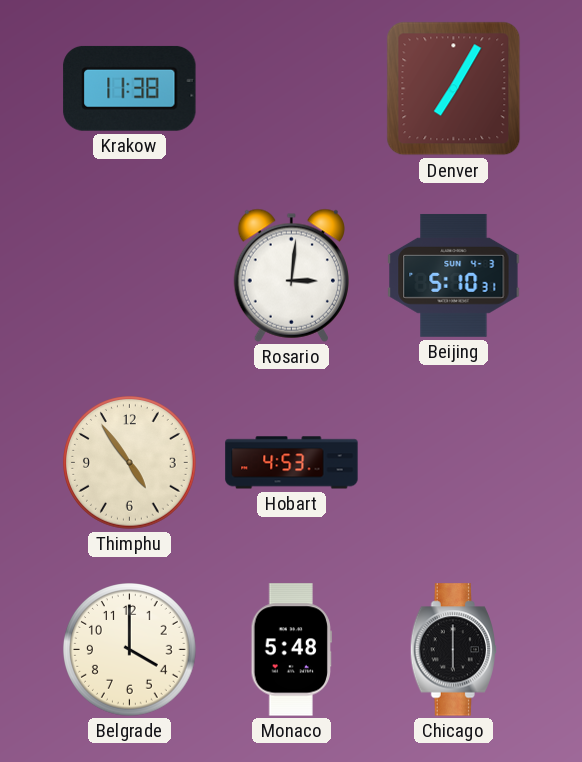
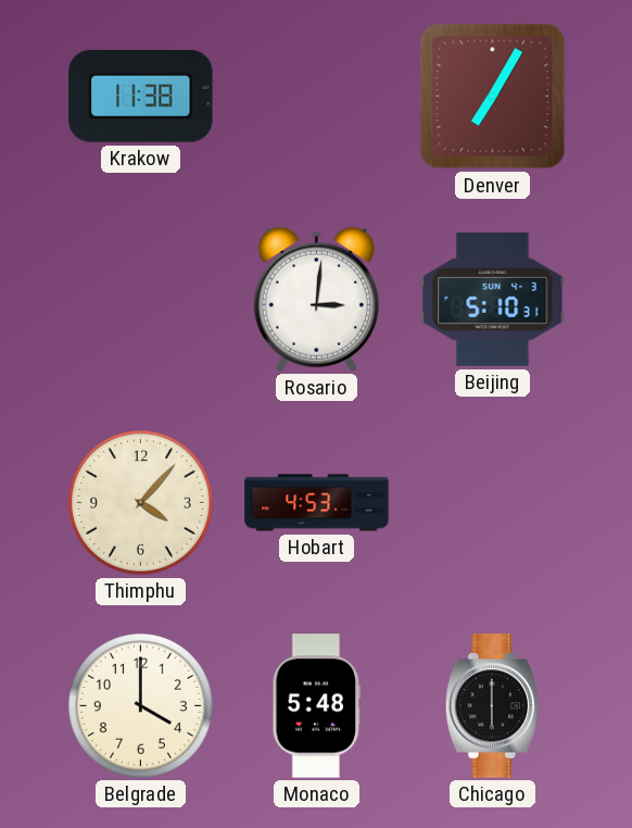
Thimphu: 4:54 -> 4:07
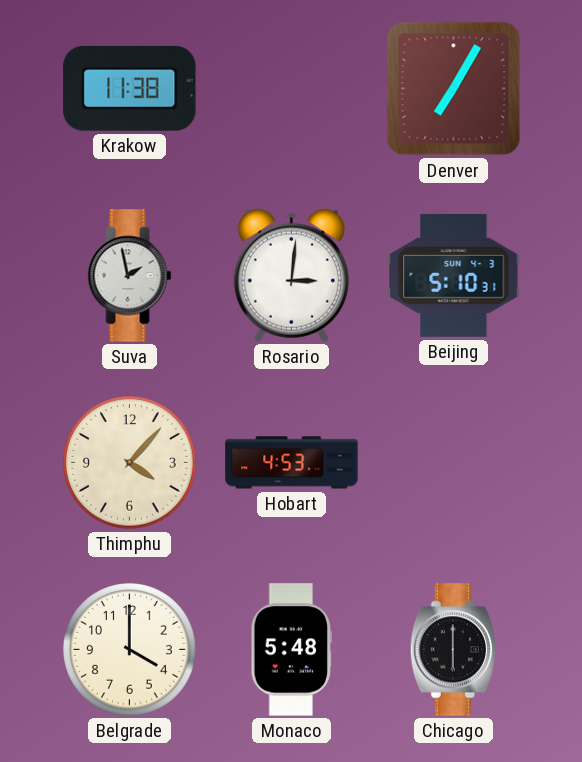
Suva: none -> 1:58
